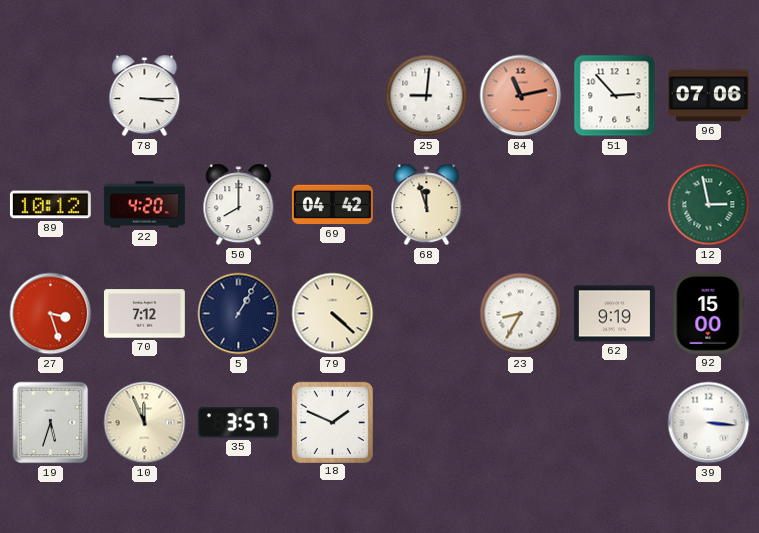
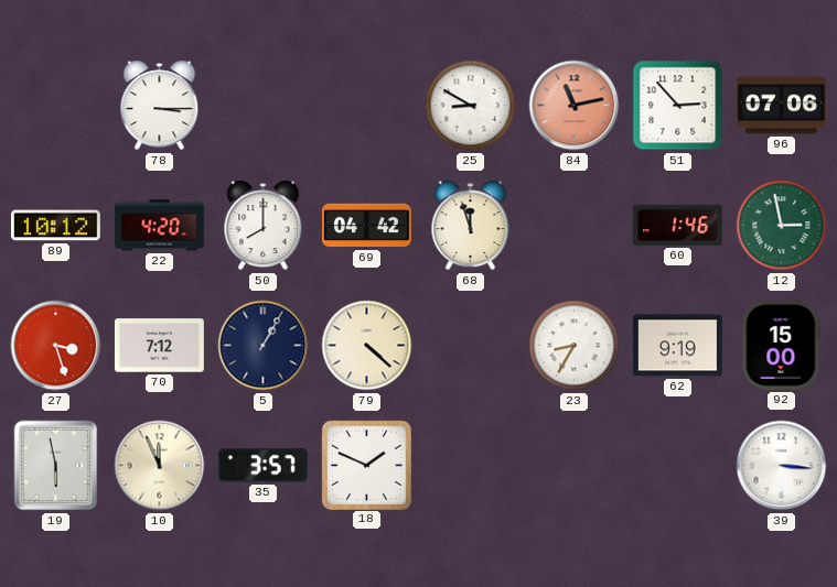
25: 9:01 -> 8:50
60: none -> 1:46
19: 5:33 -> 5:58
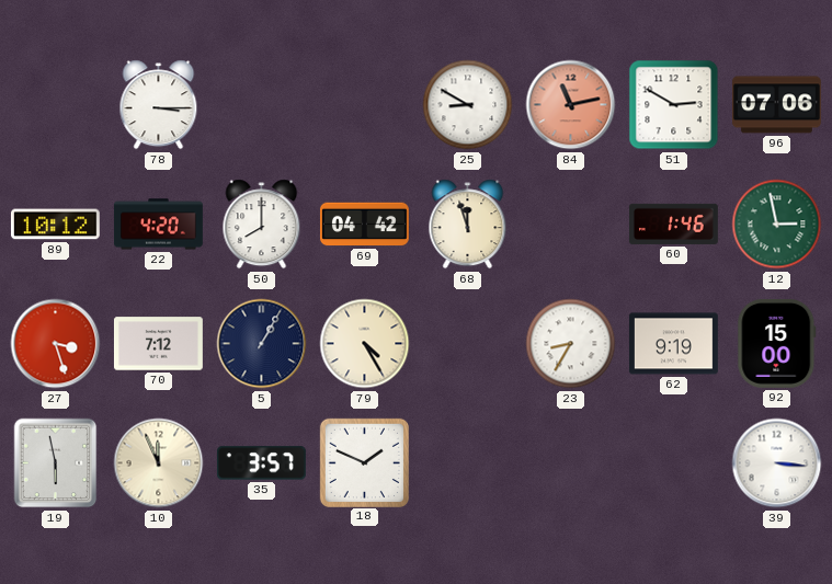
51: 2:53 -> 2:50
79: 4:22 -> 4:25
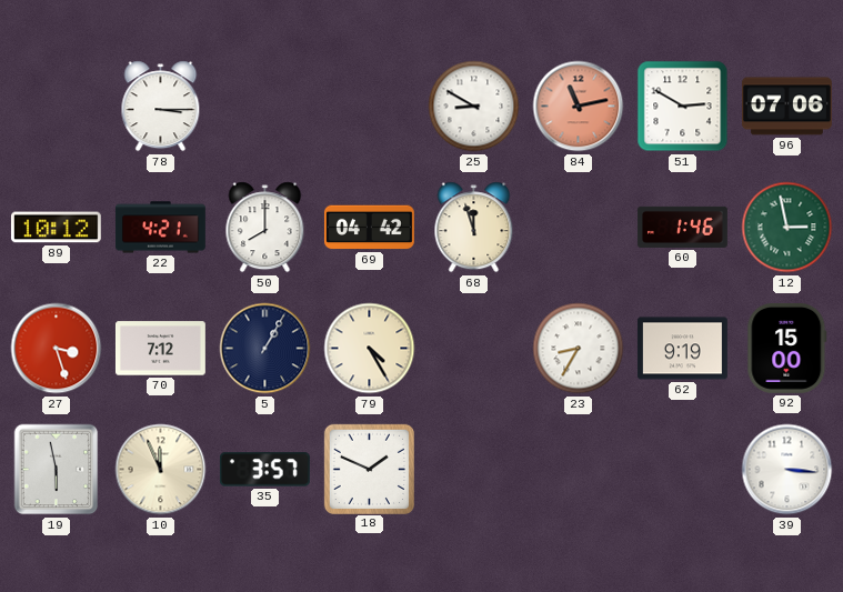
22: 4:20 -> 4:21
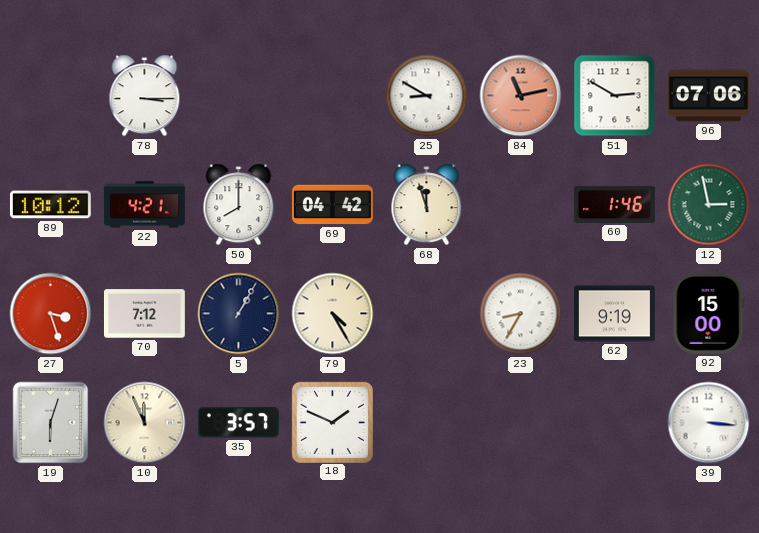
19: 5:58 -> 6:03
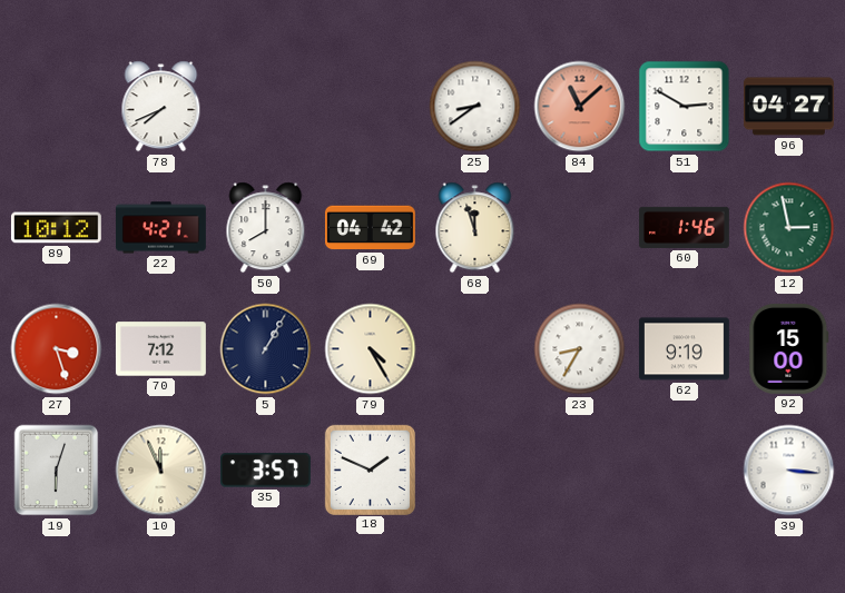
78: 3:15 -> 7:41
25: 8:50 -> 8:39
84: 11:13 -> 11:08
96: 07:06 -> 04:27
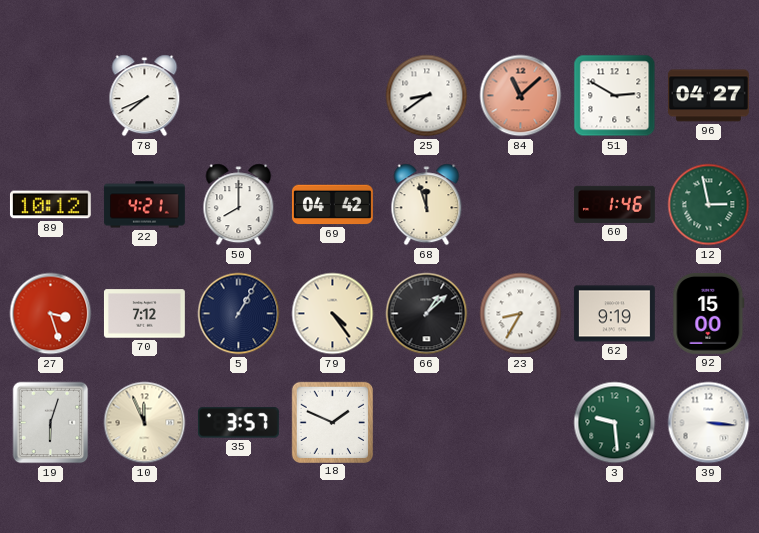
79: 4:25 -> 4:24
66: none -> 1:08
3: none -> 9:29
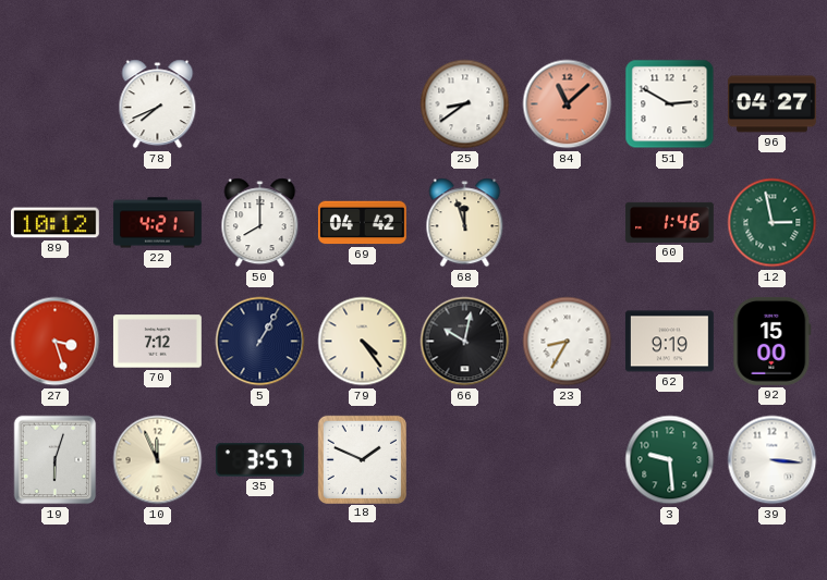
66: 1:08 -> 10:02
